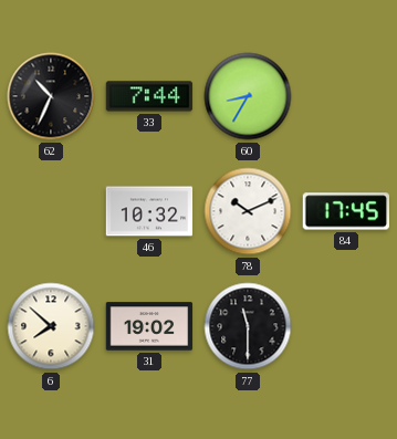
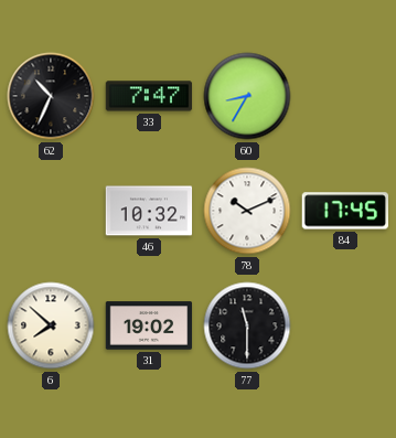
33: 7:44 -> 7:47
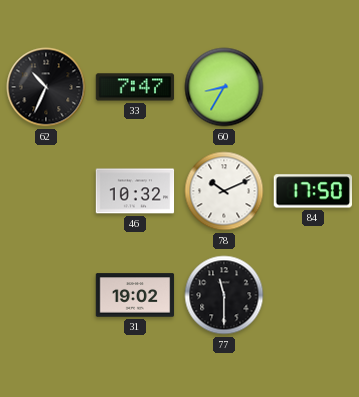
84: 17:45 -> 17:50
6: 7:52 -> none
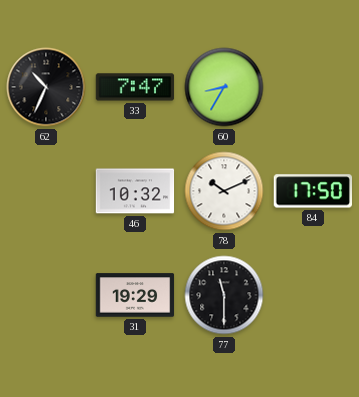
31: 19:02 -> 19:29
